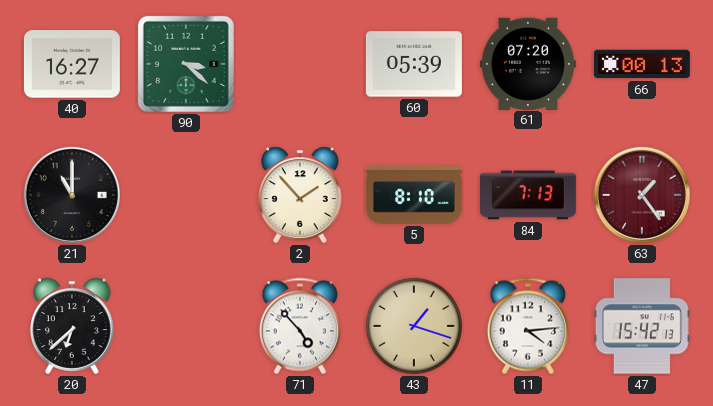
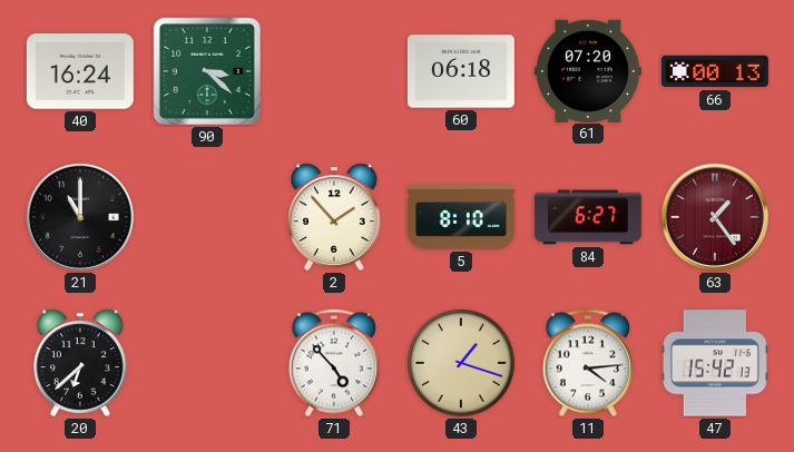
40: 16:27 -> 16:24
60: 05:39 -> 06:18
84: 7:13 -> 6:27
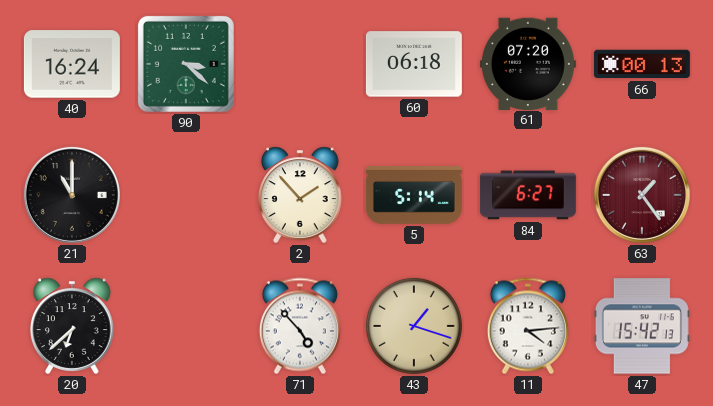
5: 8:10 -> 5:14
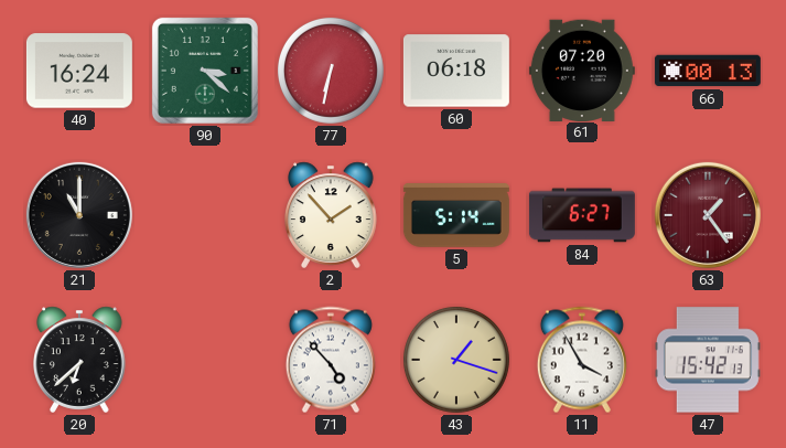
77: none -> 6:32
11: 4:14 -> 3:55
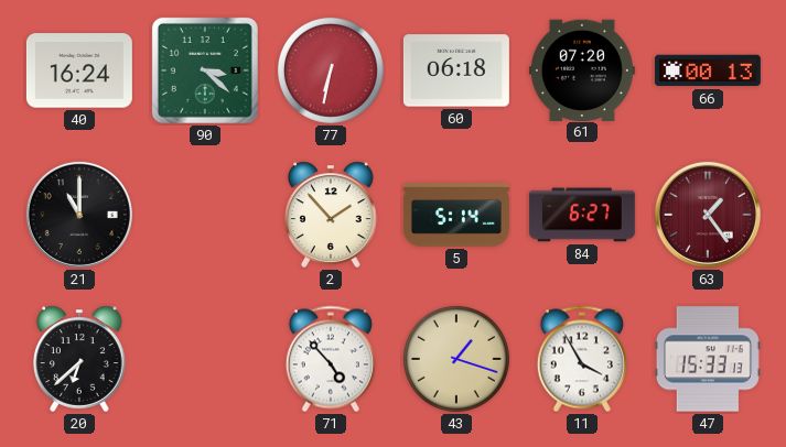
47: 15:42 -> 15:33
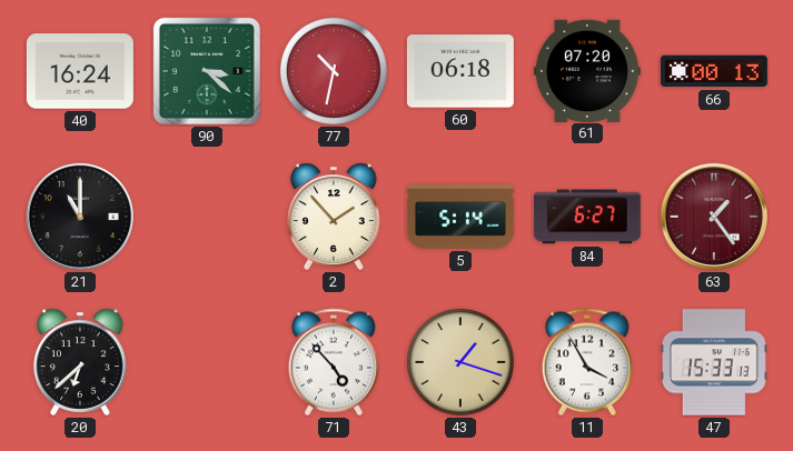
77: 6:32 -> 10:32
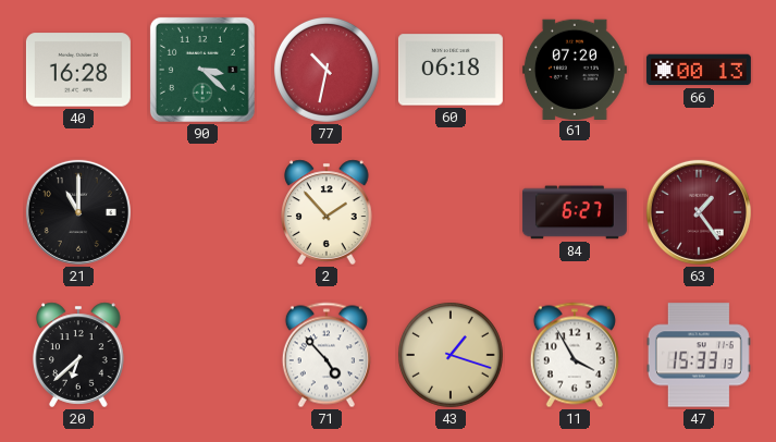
40: 16:24 -> 16:28
5: 5:14 -> none
